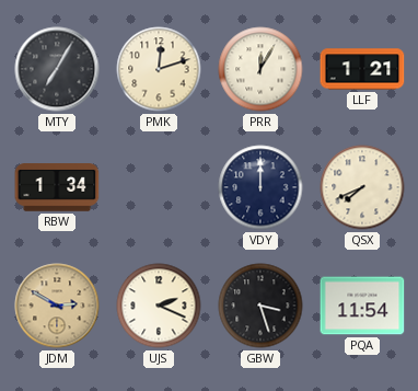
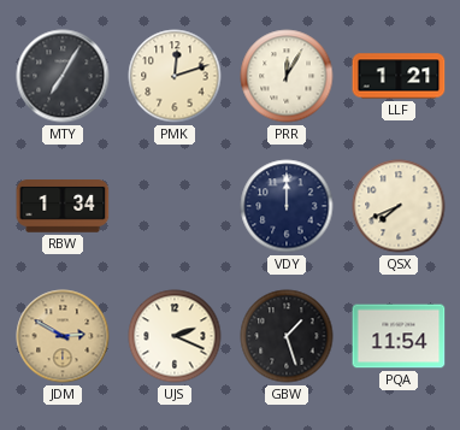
GBW: 3:27 -> 1:27
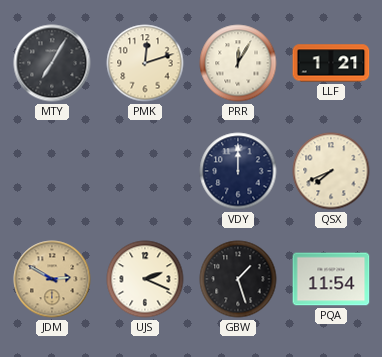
RBW: 1:34 -> none
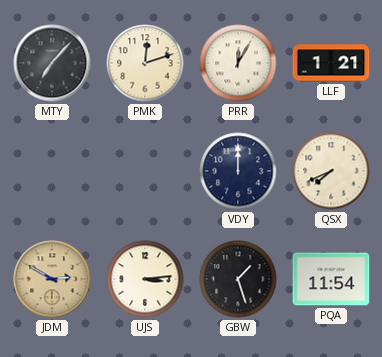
MTY: 7:05 -> 7:07
UJS: 2:19 -> 3:14
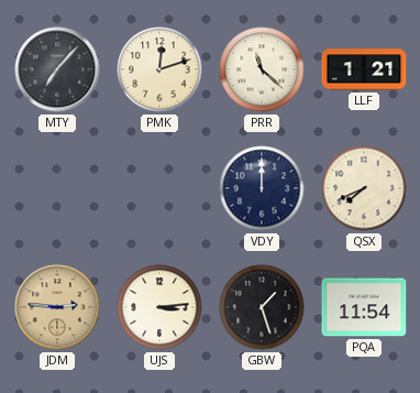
PRR: 12:05 -> 11:22
JDM: 2:50 -> 2:46
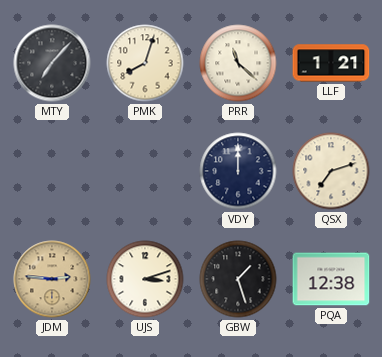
PMK: 12:12 -> 8:03
QSX: 7:41 -> 7:12
UJS: 3:14 -> 3:12
PQA: 11:54 -> 12:38
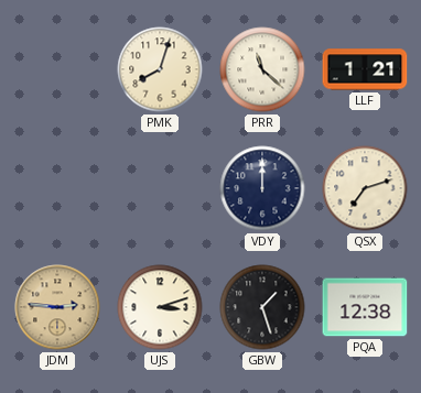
MTY: 7:07 -> none
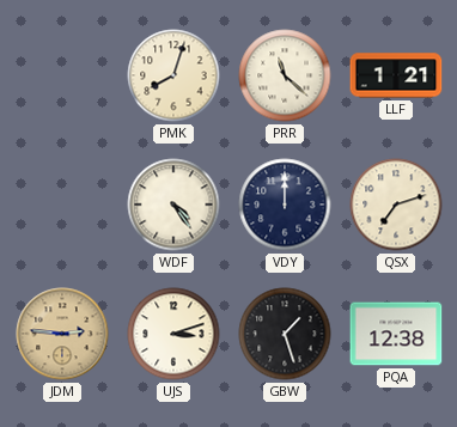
WDF: none -> 4:24
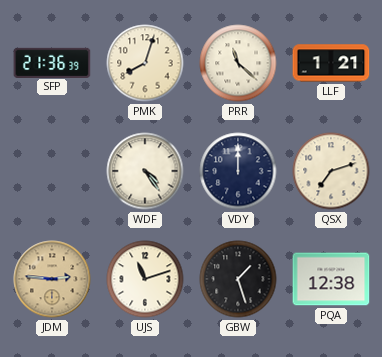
SFP: none -> 21:36
UJS: 3:12 -> 11:12
